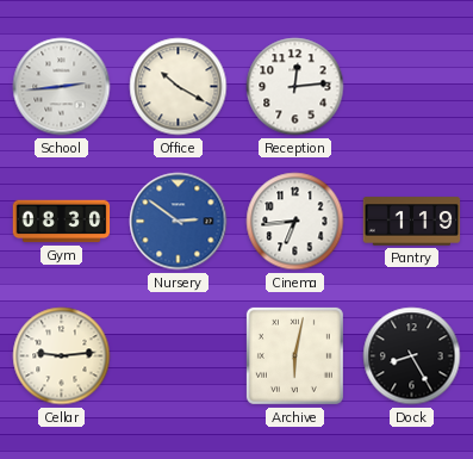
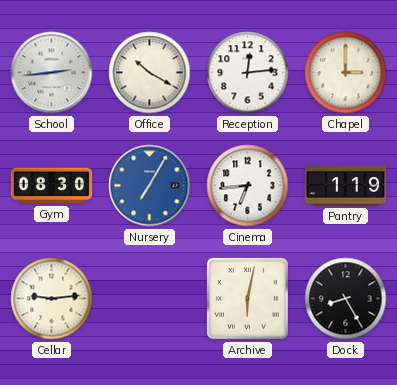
Chapel: none -> 3:00
Nursery: 2:51 -> 7:05
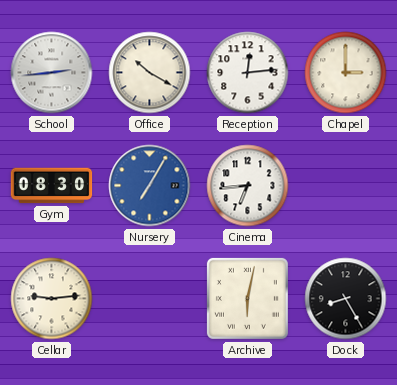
Pantry: 1:19 -> none
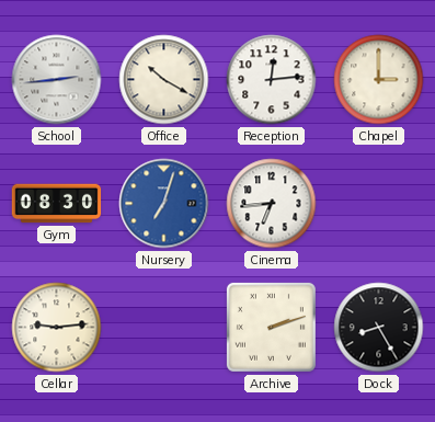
Nursery: 7:05 -> 7:03
Archive: 6:02 -> 2:12
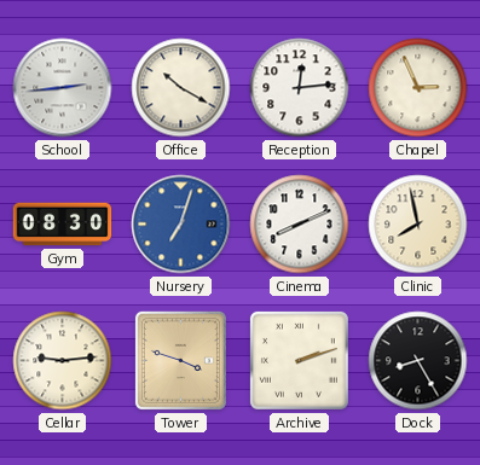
Chapel: 3:00 -> 2:56
Cinema: 6:44 -> 8:11
Clinic: none -> 7:58
Tower: none -> 3:48
